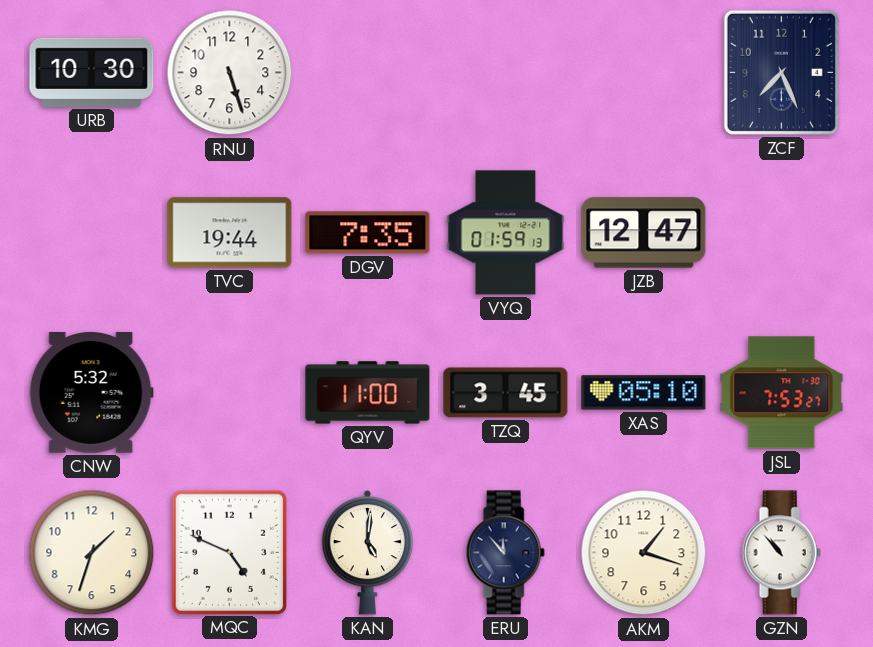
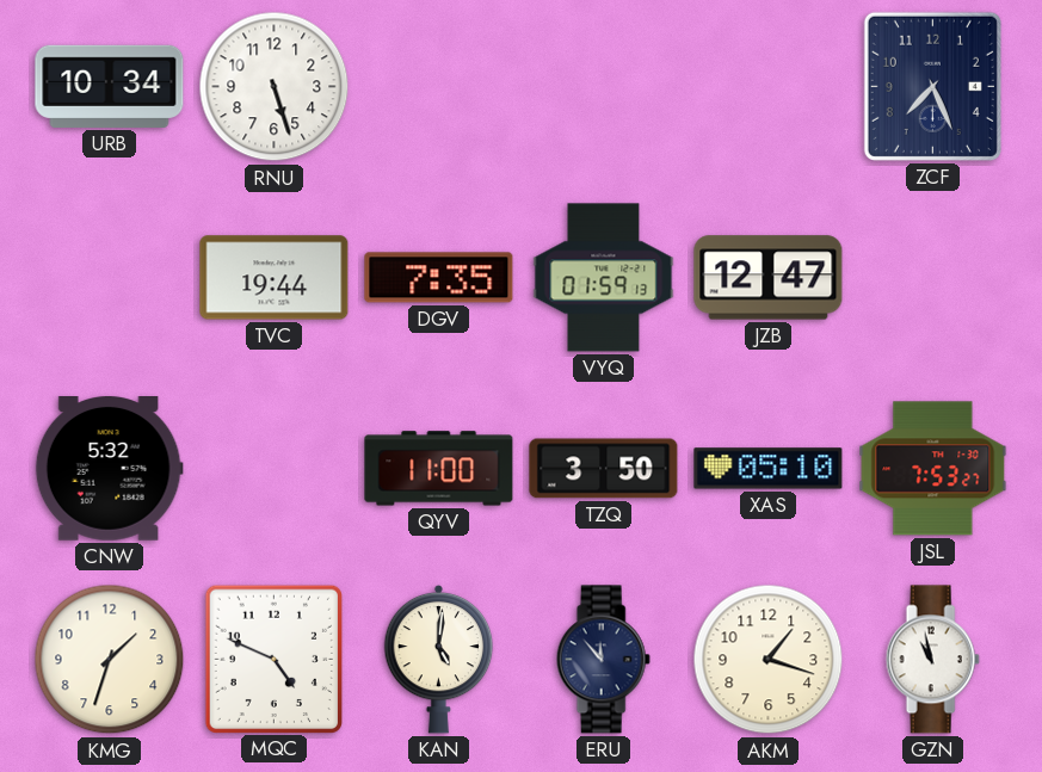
URB: 10:30 -> 10:34
TZQ: 3:45 -> 3:50
GZN: 10:53 -> 10:58
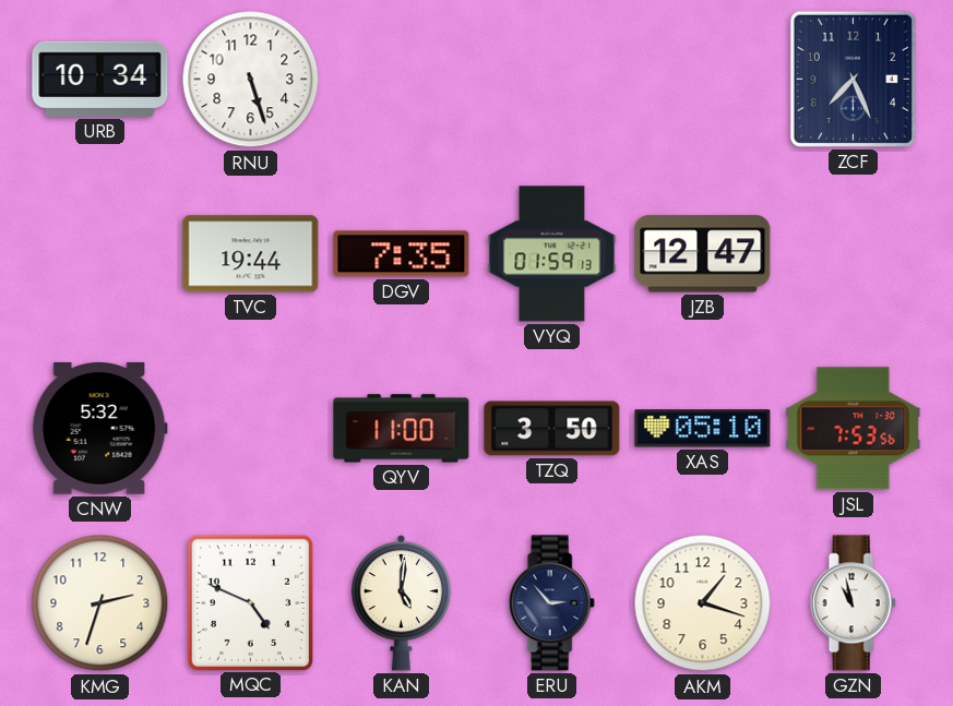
JSL: 7:53:27 -> 7:53:56
KMG: 1:33 -> 2:33
ERU: 11:53 -> 2:53
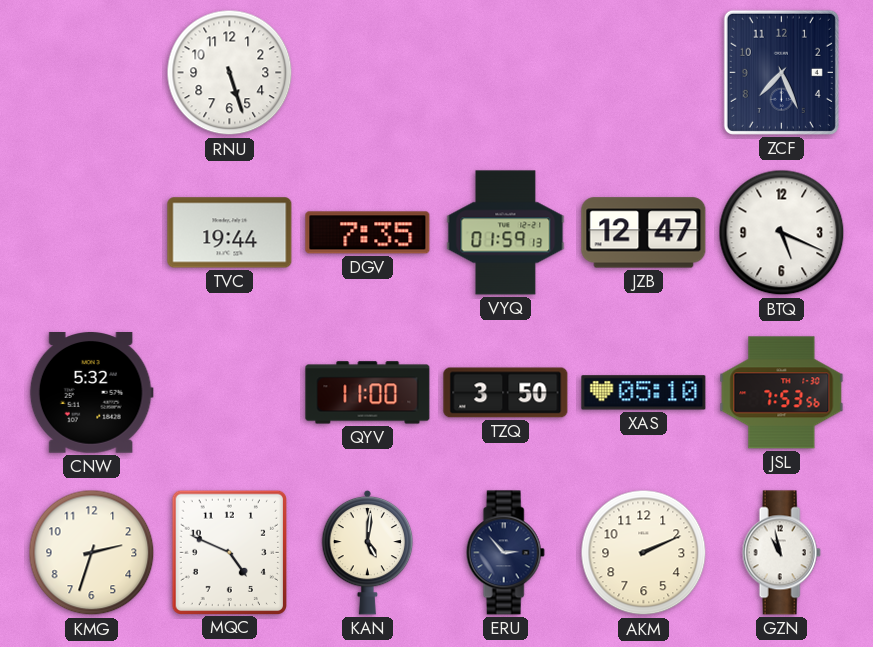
URB: 10:34 -> none
BTQ: none -> 5:19
AKM: 1:18 -> 2:11
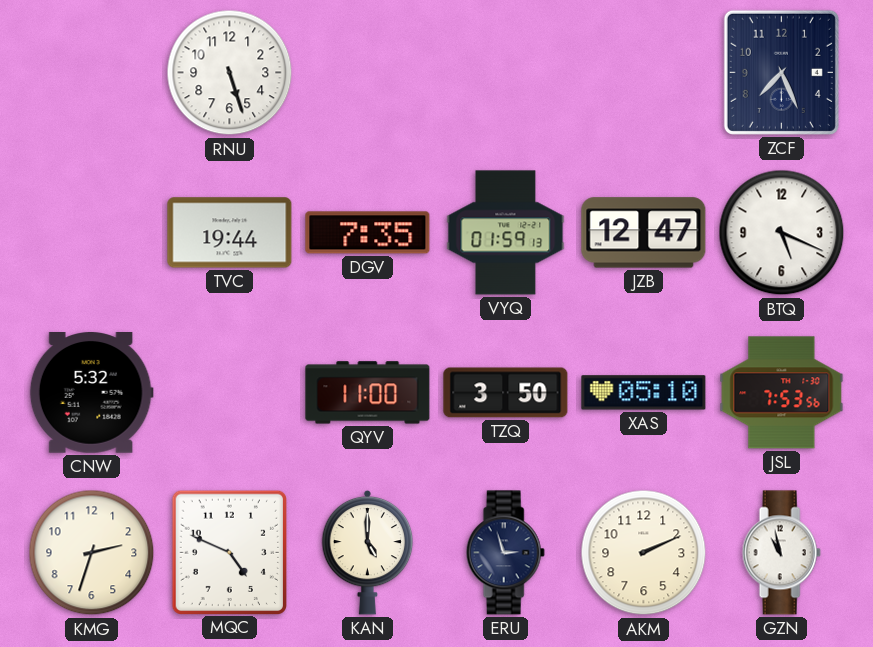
KAN: 5:01 -> 5:00
ERU: 2:53 -> 2:57
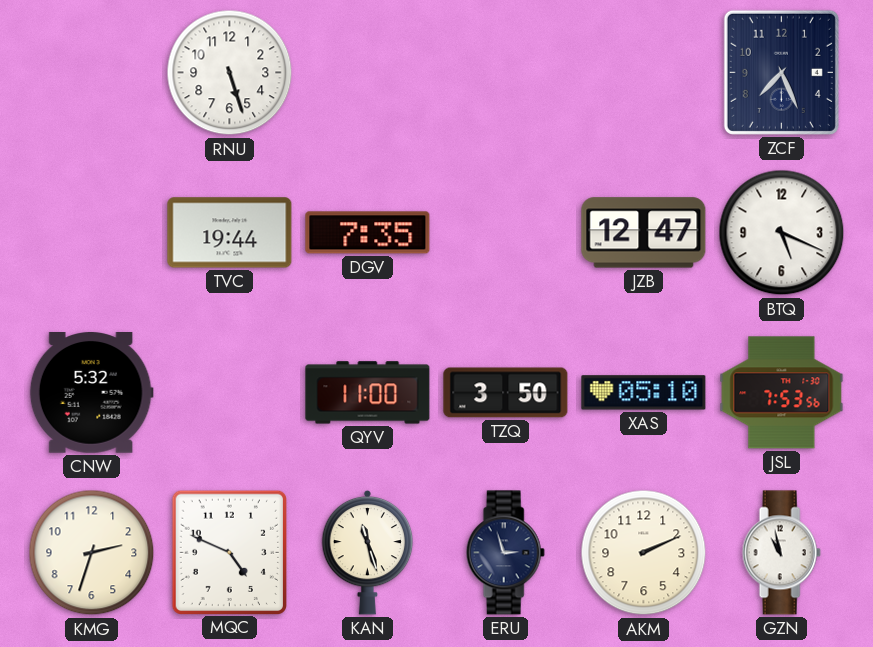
VYQ: 01:59 -> none
KAN: 5:00 -> 11:27
